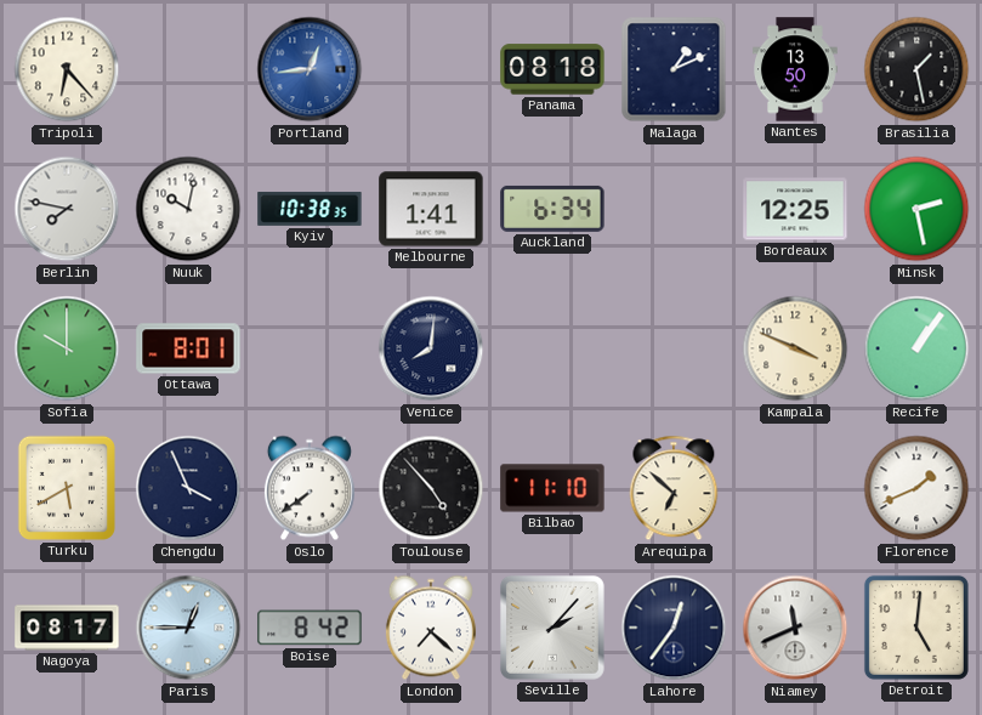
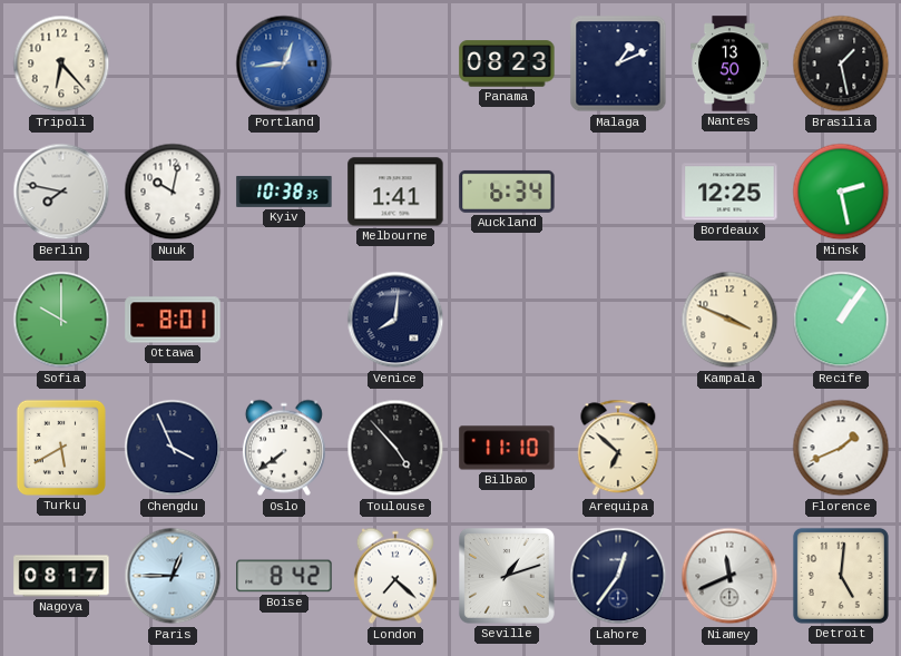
Panama: 08:18 -> 08:23
Seville: 2:07 -> 1:12
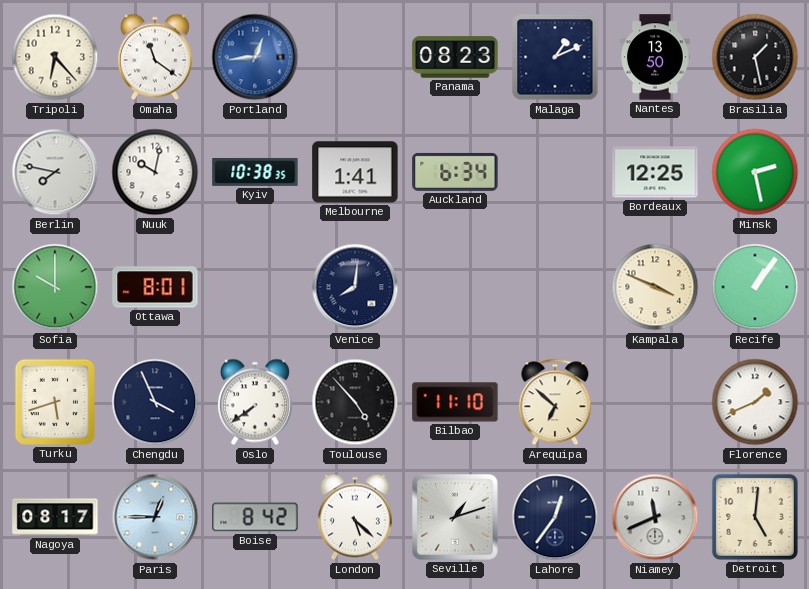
Omaha: none -> 11:21
Turku: 5:40 -> 5:42
London: 7:22 -> 5:22
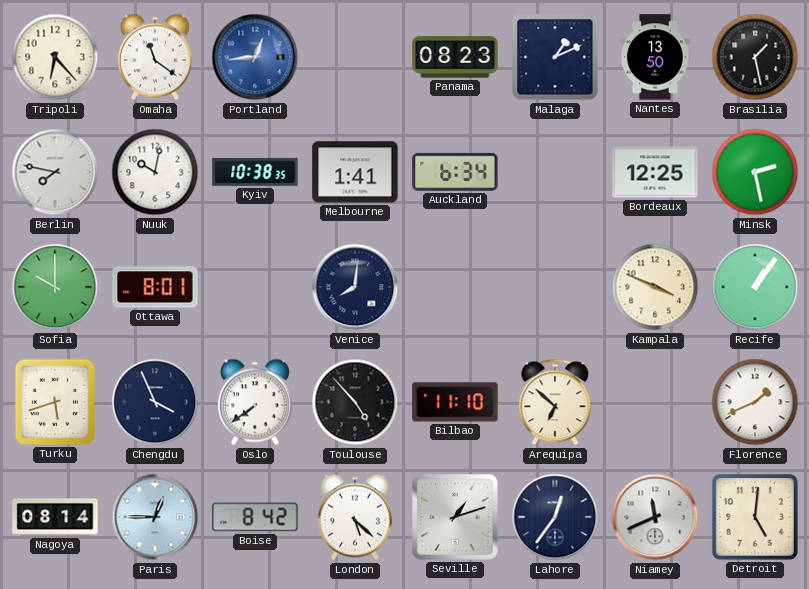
Nagoya: 08:17 -> 08:14
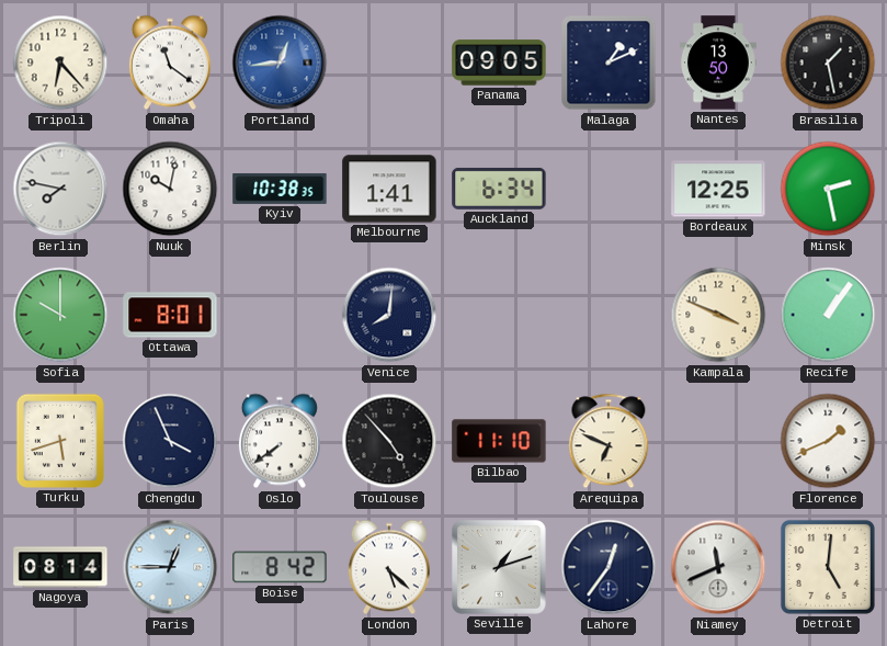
Panama: 08:23 -> 09:05
Arequipa: 6:52 -> 6:49
